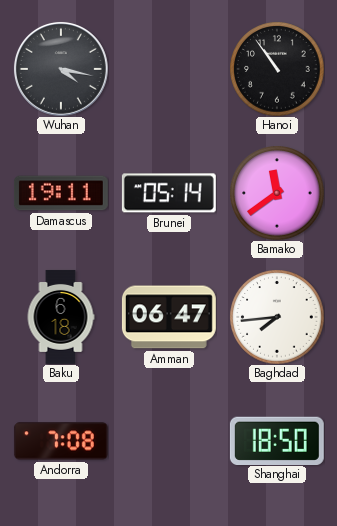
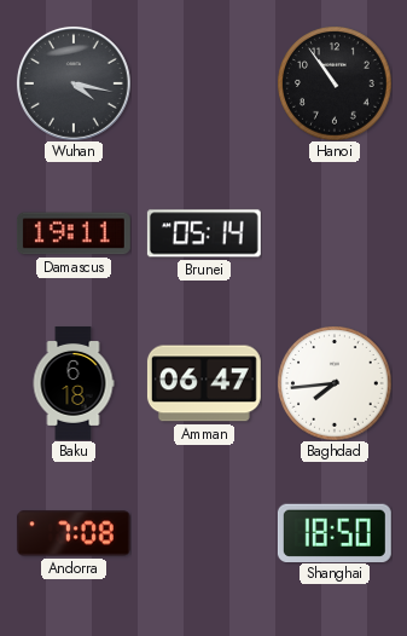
Bamako: 11:39 -> none
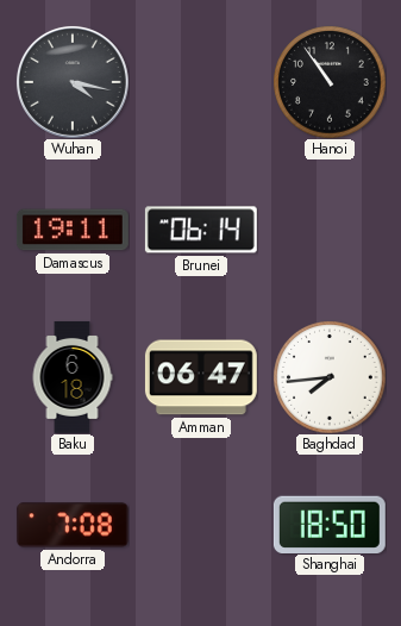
Brunei: 05:14 -> 06:14
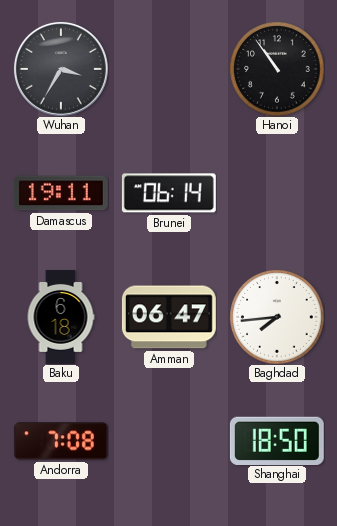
Wuhan: 4:17 -> 3:35
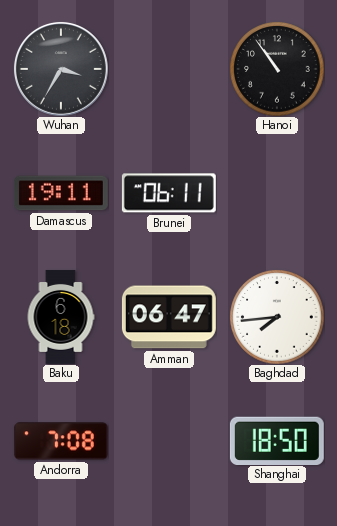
Brunei: 06:14 -> 06:11
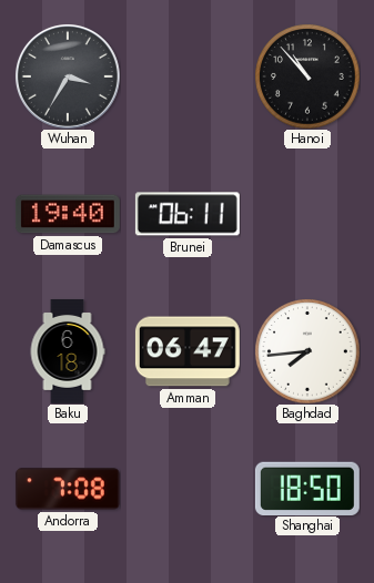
Hanoi: 10:54 -> 10:53
Damascus: 19:11 -> 19:40
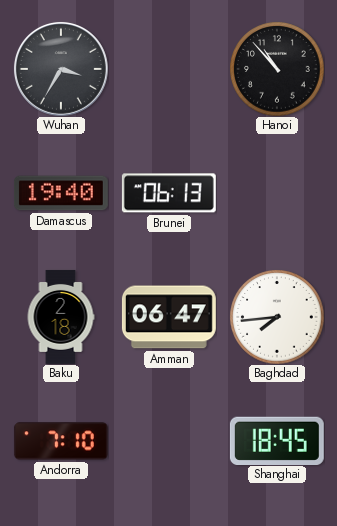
Brunei: 06:11 -> 06:13
Baku: 6:18 -> 2:18
Andorra: 7:08 -> 7:10
Shanghai: 18:50 -> 18:45
